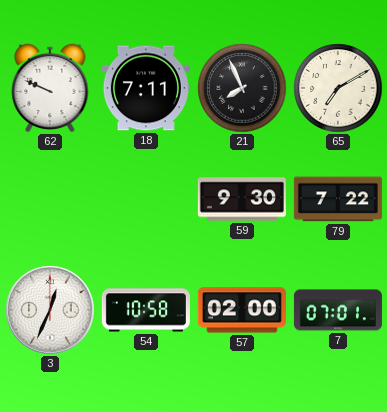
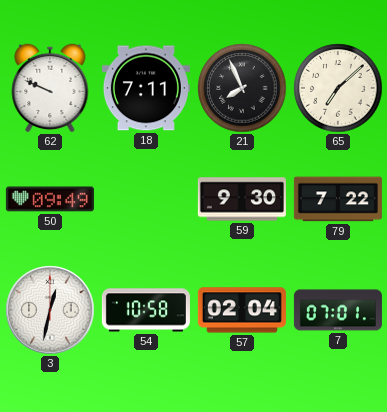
65: 7:10 -> 7:08
50: none -> 09:49
3: 12:34 -> 12:32
57: 02:00 -> 02:04
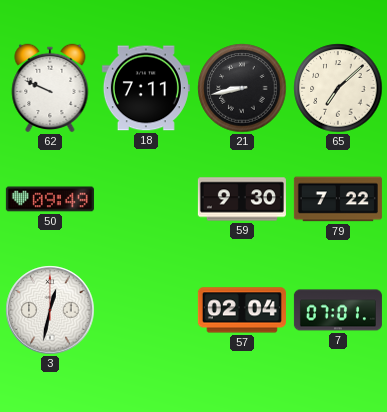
21: 7:56 -> 8:43
54: 10:58 -> none
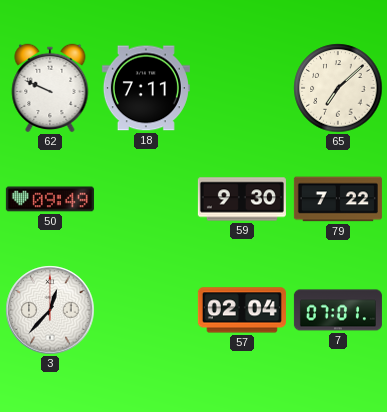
21: 8:43 -> none
3: 12:32 -> 12:37
